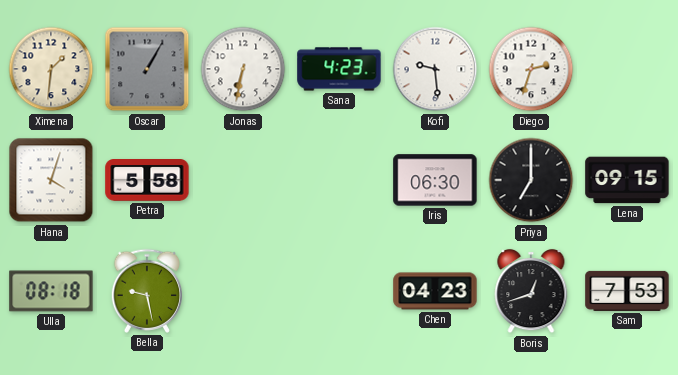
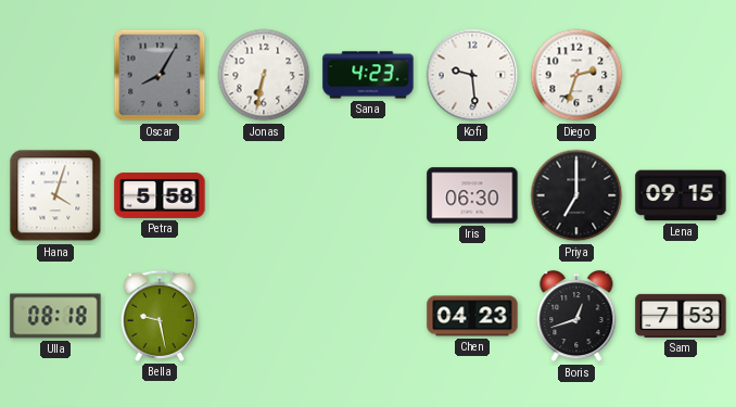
Ximena: 1:31 -> none
Oscar: 1:05 -> 8:05
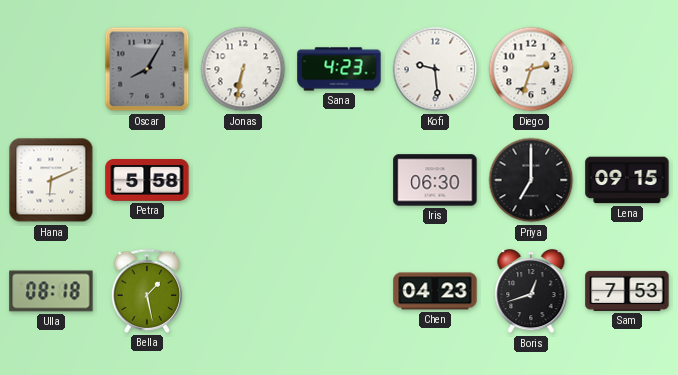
Hana: 4:03 -> 6:11
Bella: 9:28 -> 1:28
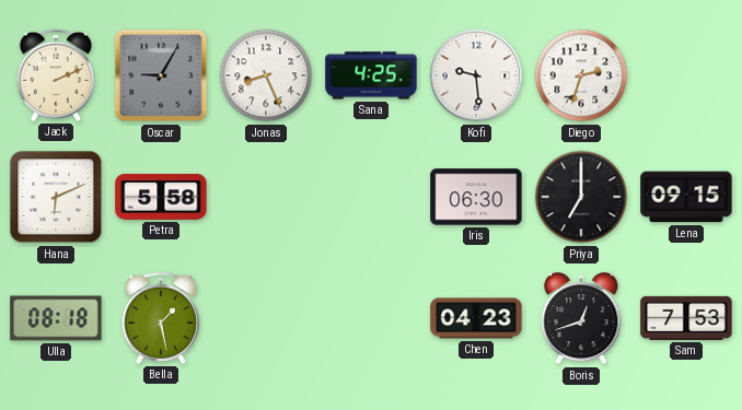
Jack: none -> 2:11
Oscar: 8:05 -> 9:05
Jonas: 6:32 -> 8:26
Sana: 4:23 -> 4:25
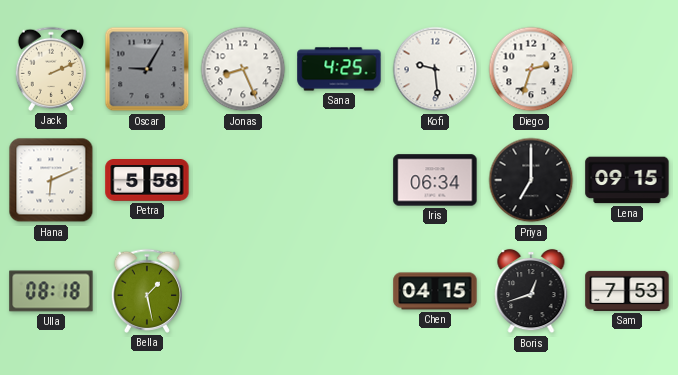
Iris: 06:30 -> 06:34
Chen: 04:23 -> 04:15
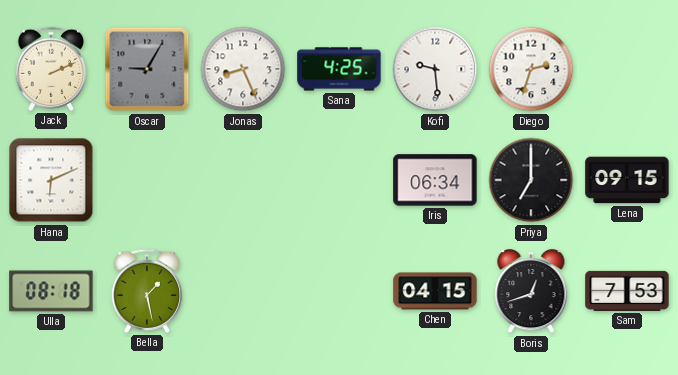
Petra: 5:58 -> none
